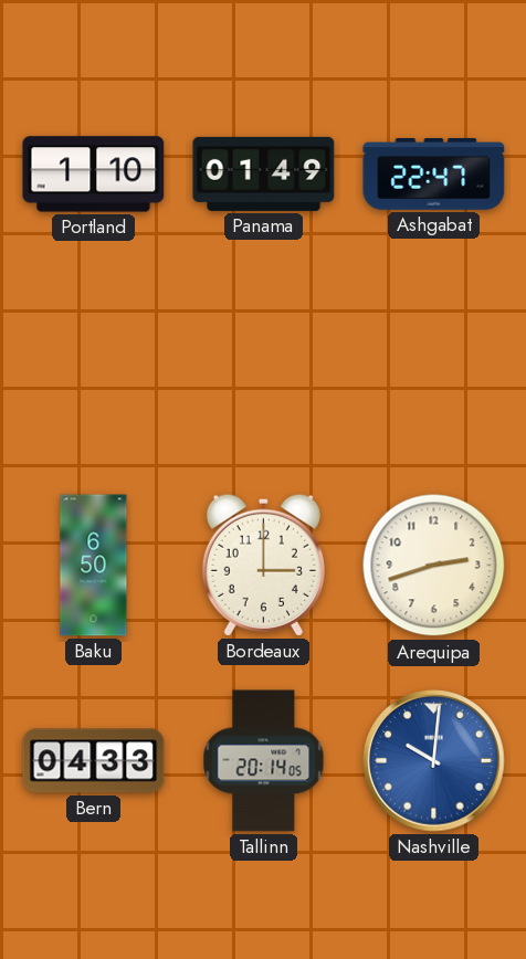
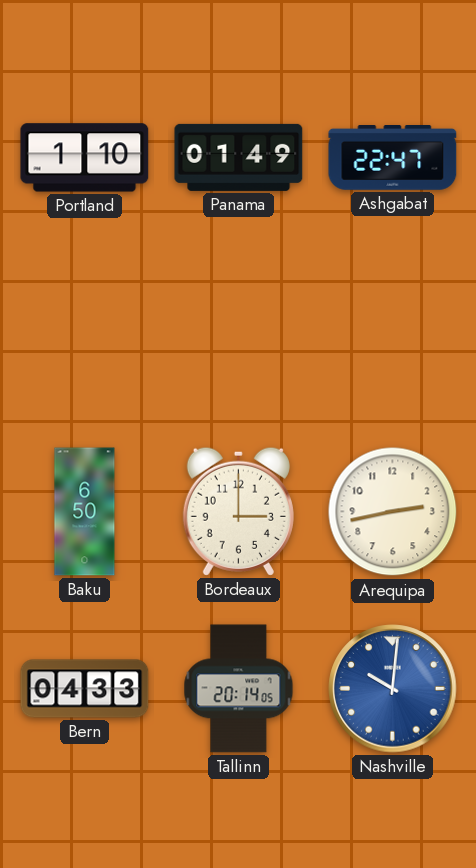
Arequipa: 2:42 -> 2:43
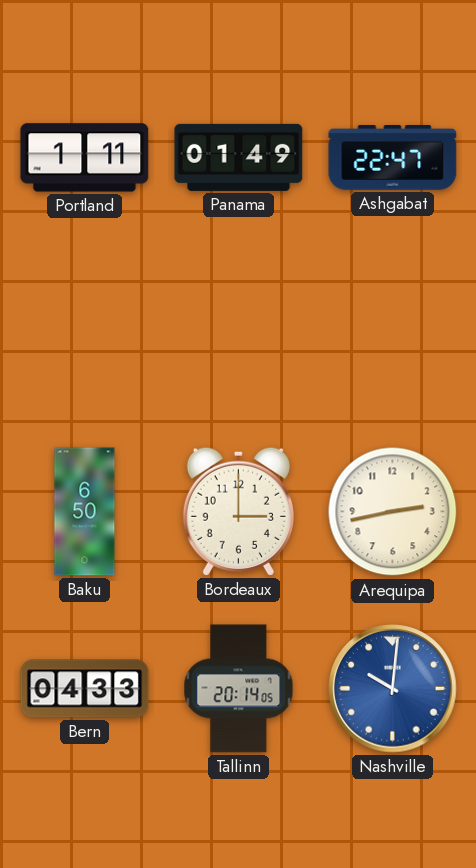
Portland: 1:10 -> 1:11
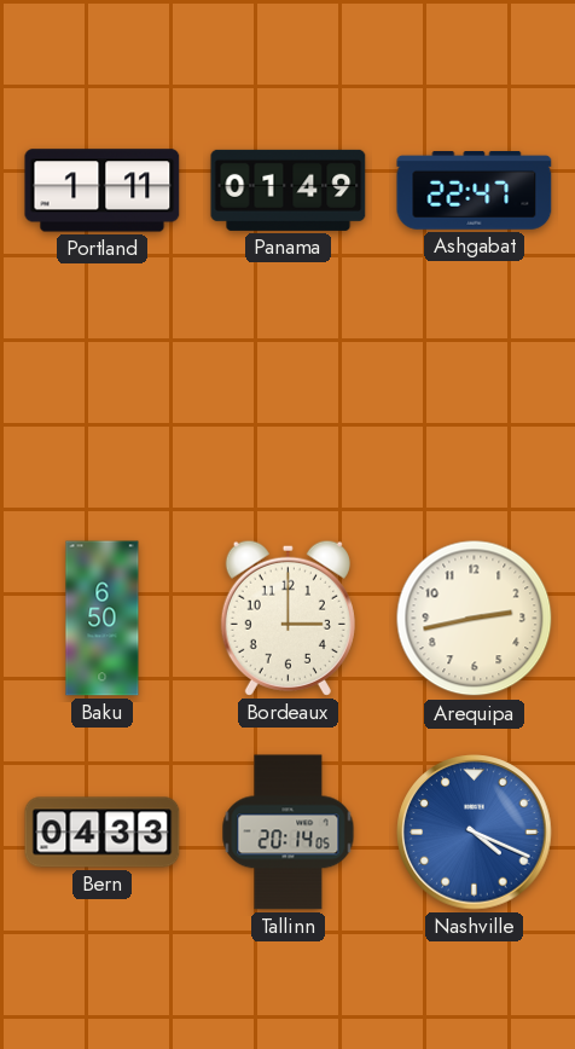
Nashville: 10:01 -> 4:19
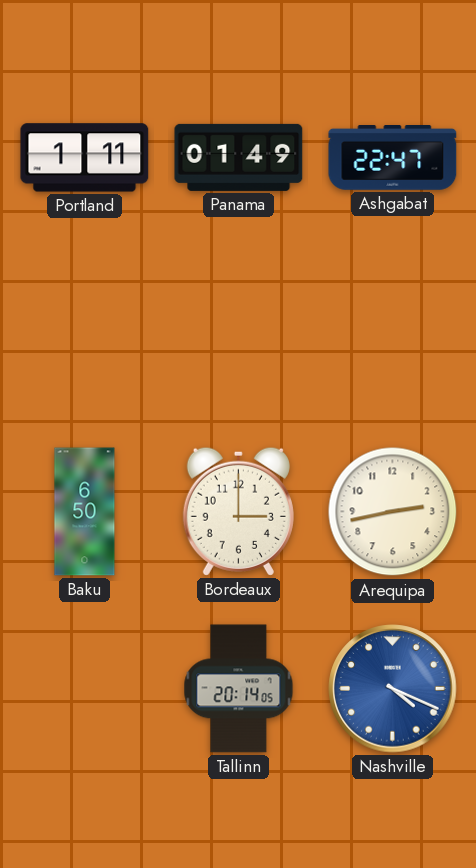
Bern: 04:33 -> none
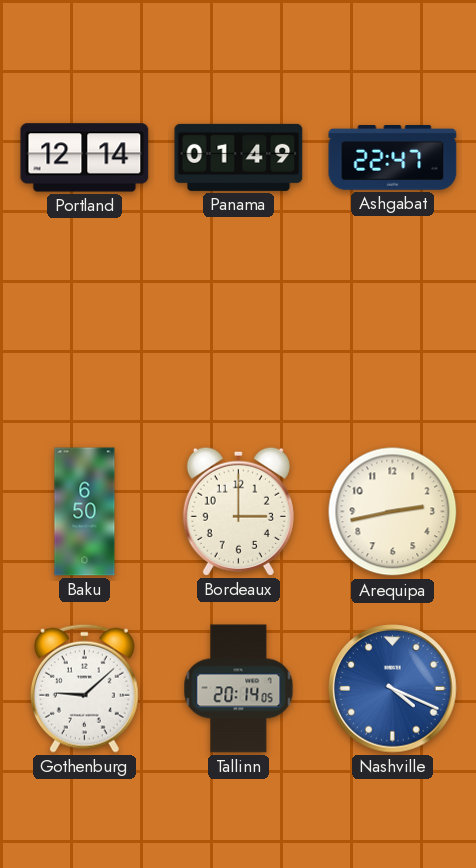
Portland: 1:11 -> 12:14
Gothenburg: none -> 9:08
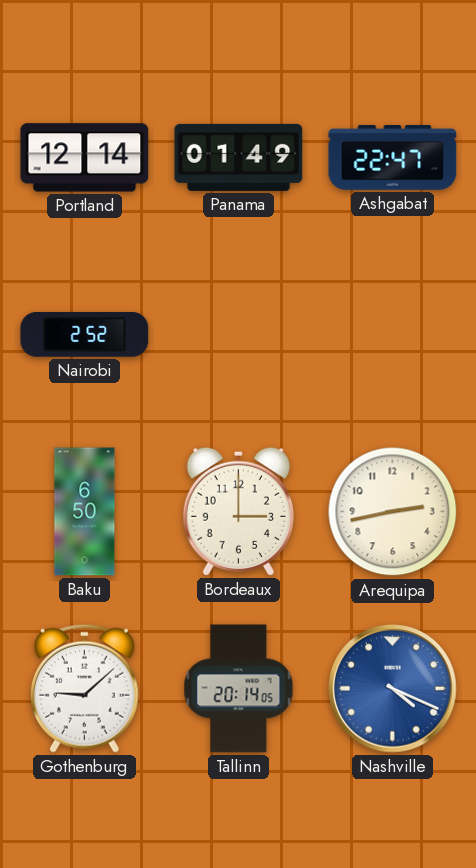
Nairobi: none -> 2:52
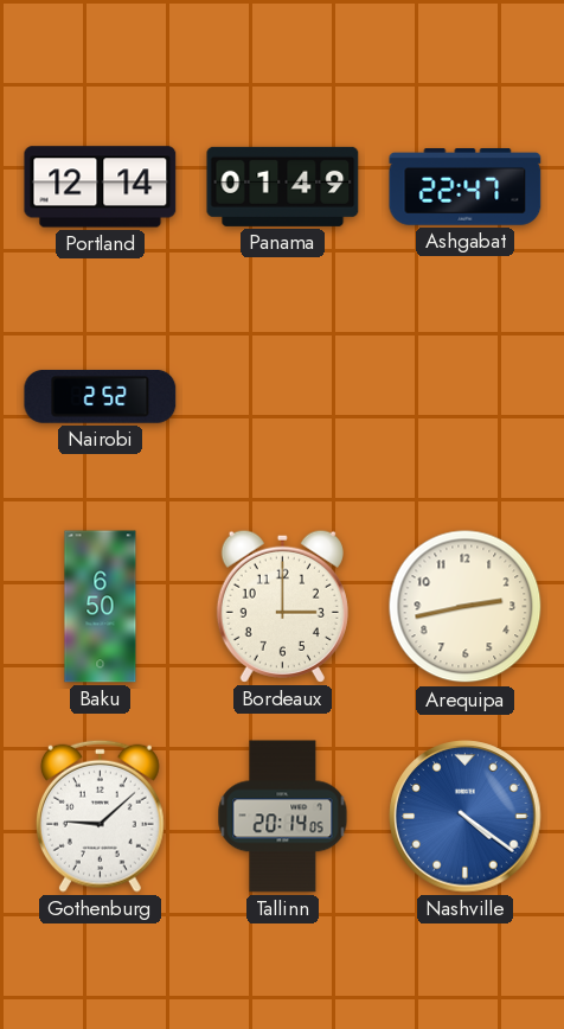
Nashville: 4:19 -> 4:21
